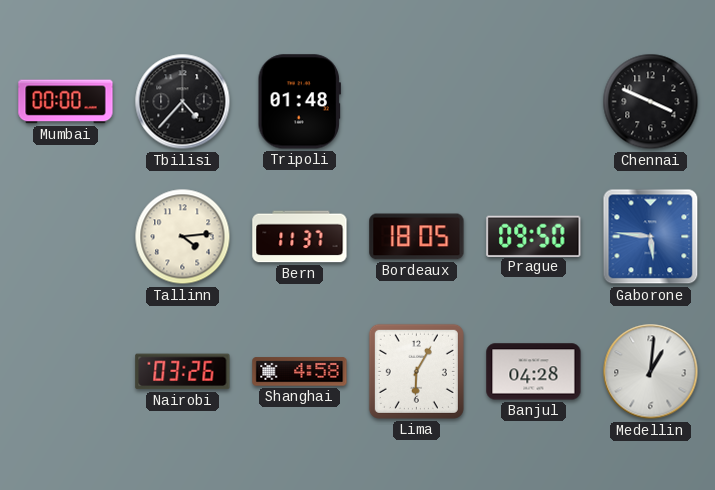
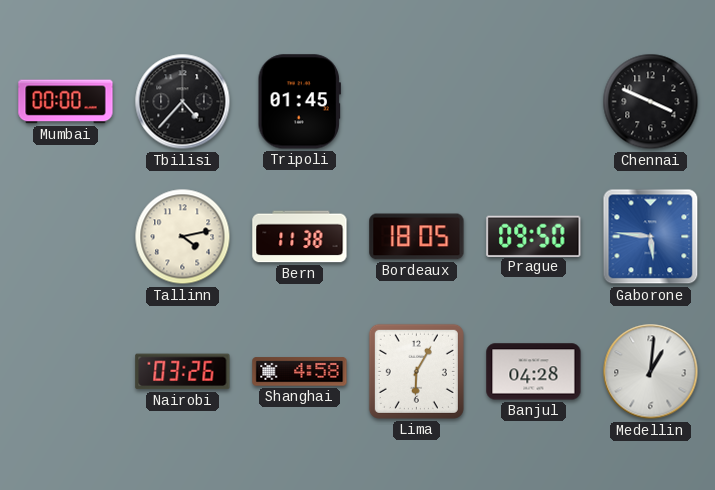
Tripoli: 01:48 -> 01:45
Tallinn: 4:14 -> 4:13
Bern: 11:37 -> 11:38
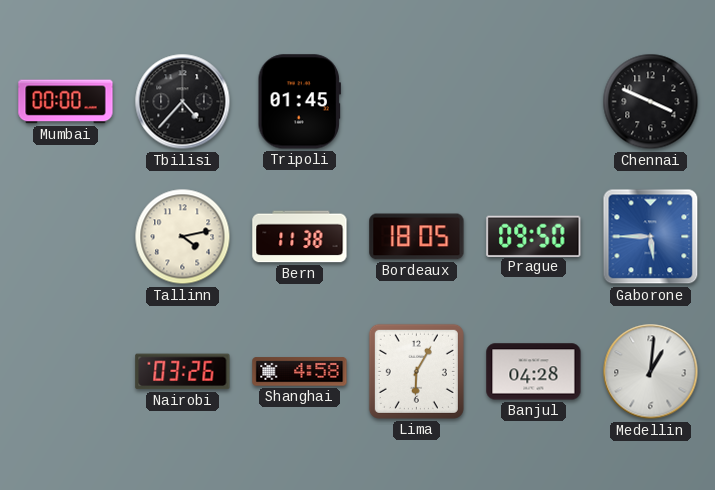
Gaborone: 5:46 -> 5:45
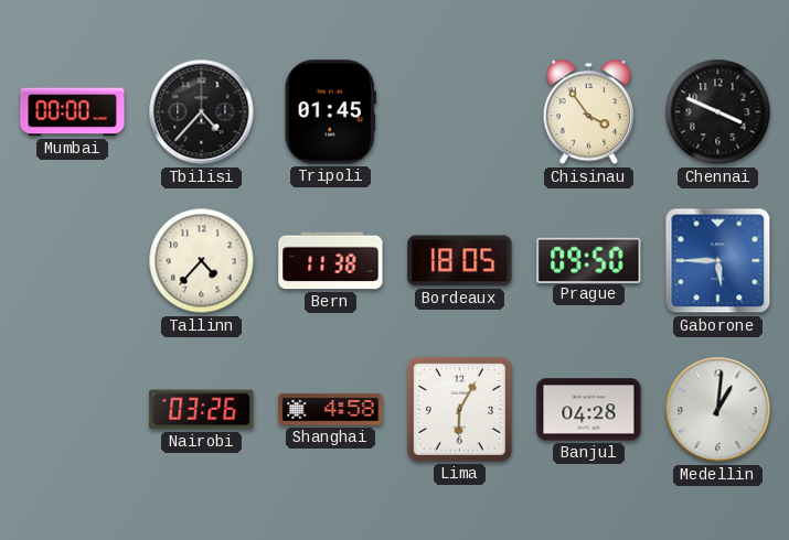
Chisinau: none -> 3:54
Tallinn: 4:13 -> 4:37
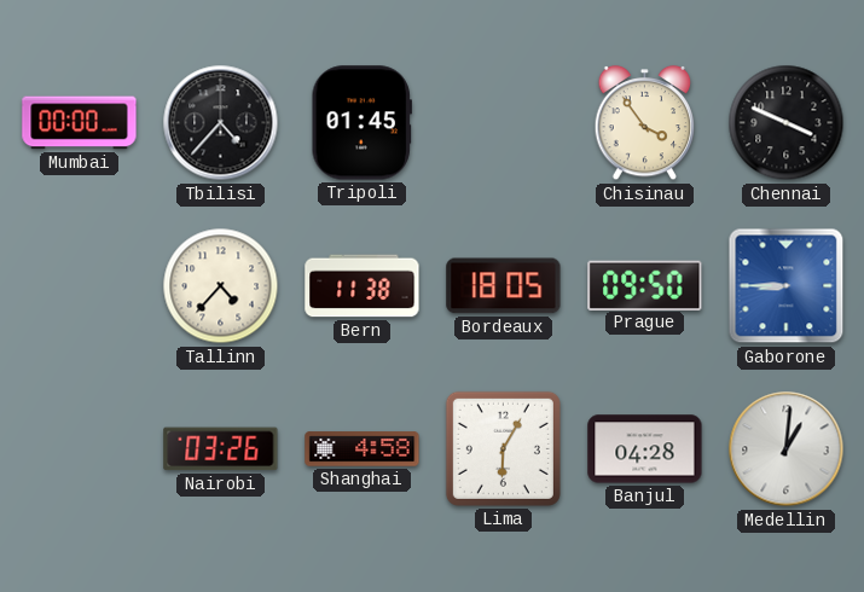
Gaborone: 5:45 -> 8:45
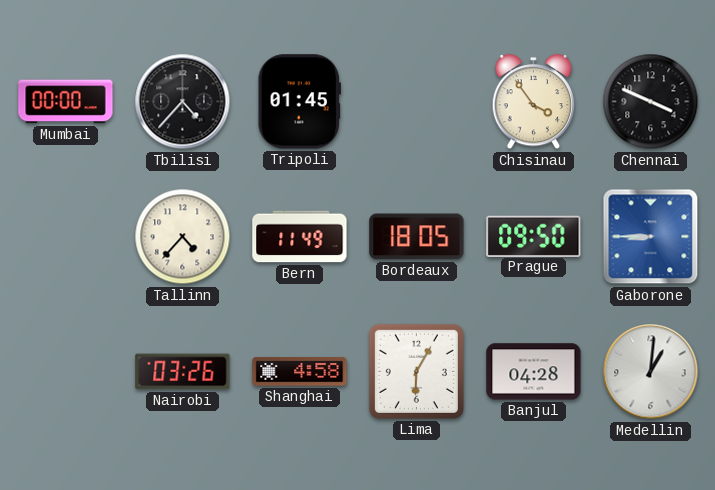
Bern: 11:38 -> 11:49
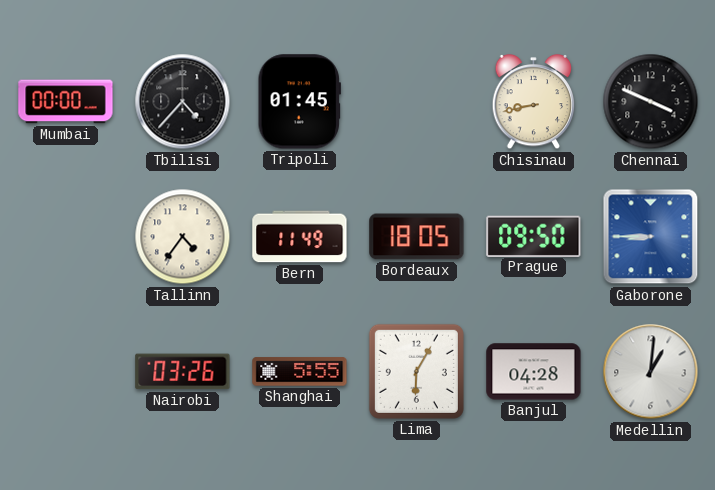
Chisinau: 3:54 -> 8:43
Tallinn: 4:37 -> 4:36
Shanghai: 4:58 -> 5:55
